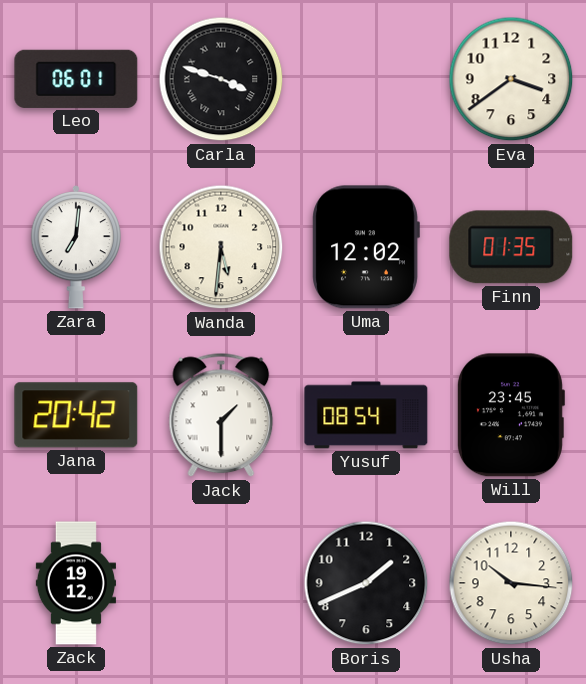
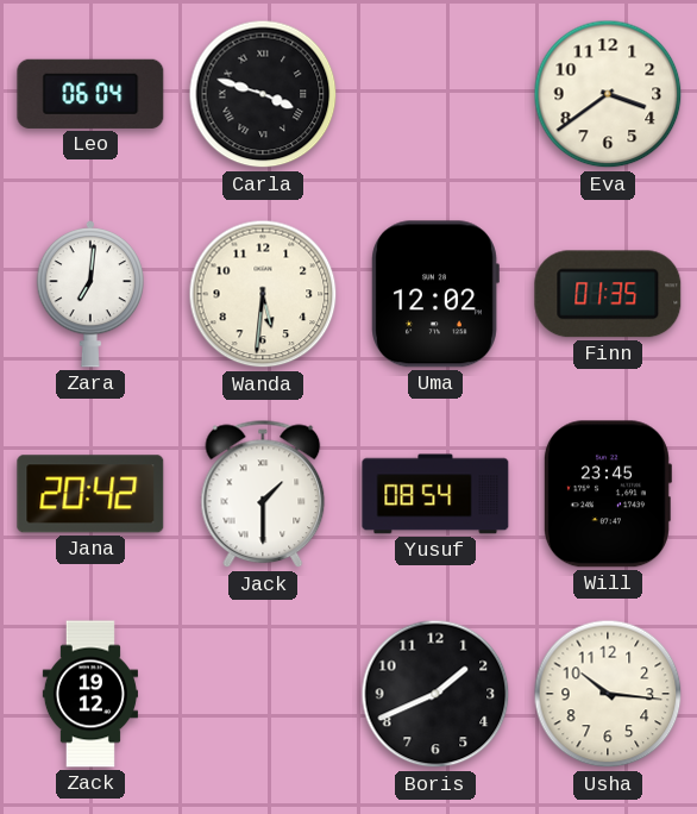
Leo: 06:01 -> 06:04
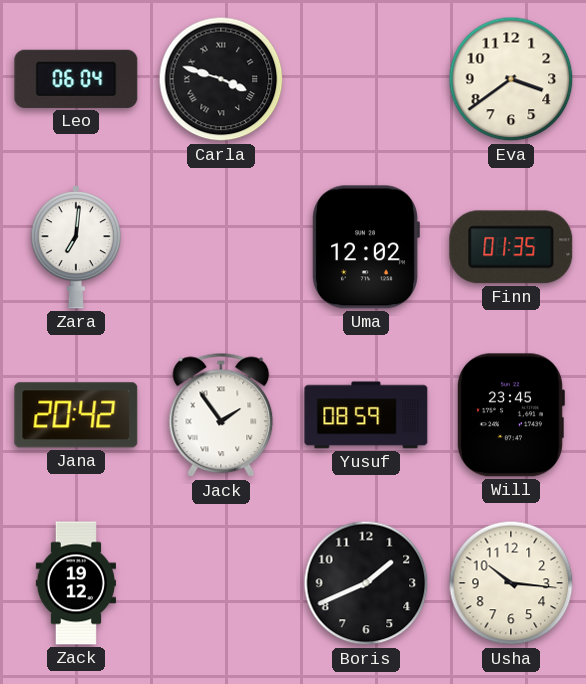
Wanda: 5:31 -> none
Jack: 1:30 -> 1:54
Yusuf: 08:54 -> 08:59
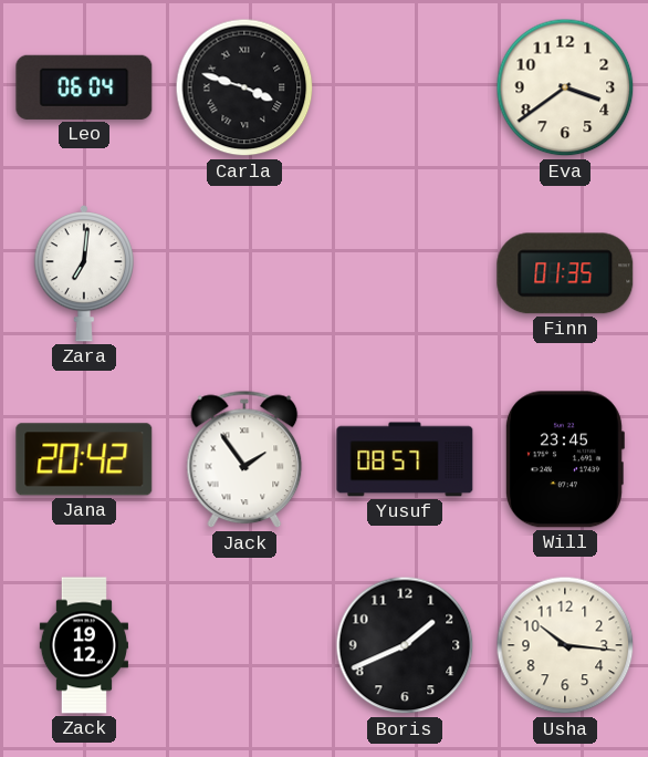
Uma: 12:02 -> none
Yusuf: 08:59 -> 08:57
